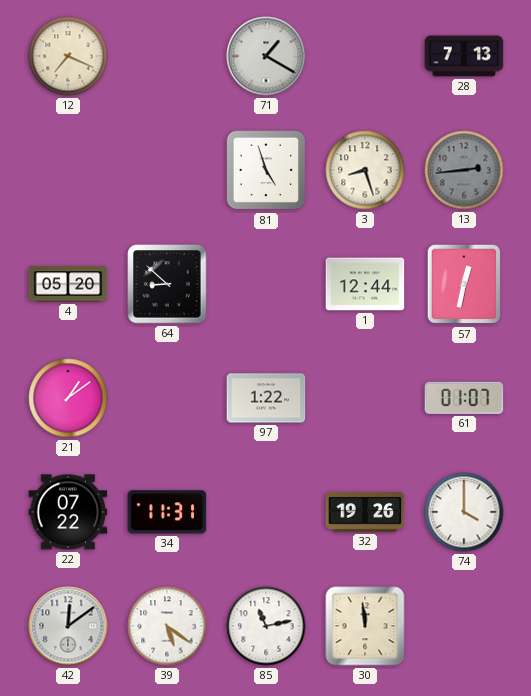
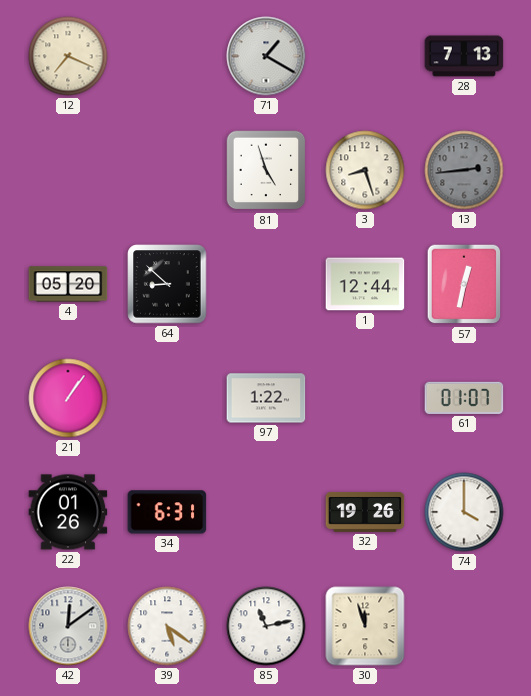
21: 1:09 -> 1:06
22: 07:22 -> 01:26
34: 11:31 -> 6:31
30: 11:59 -> 11:57
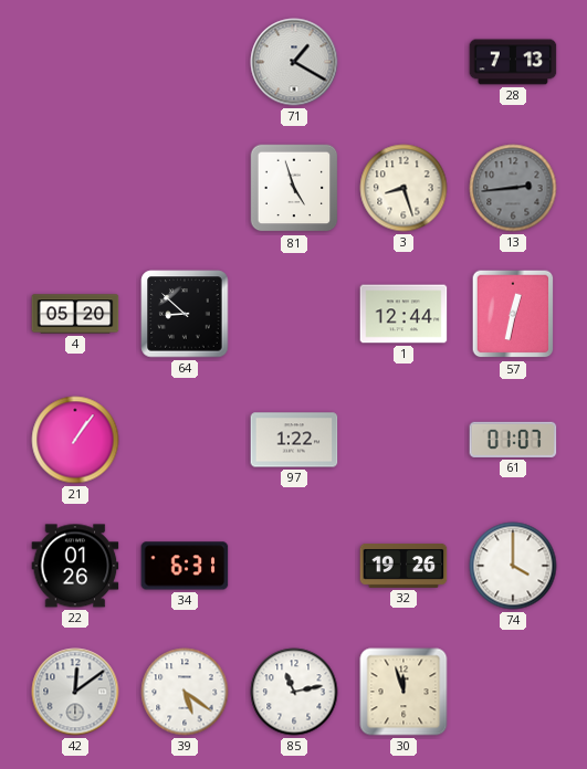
12: 7:19 -> none
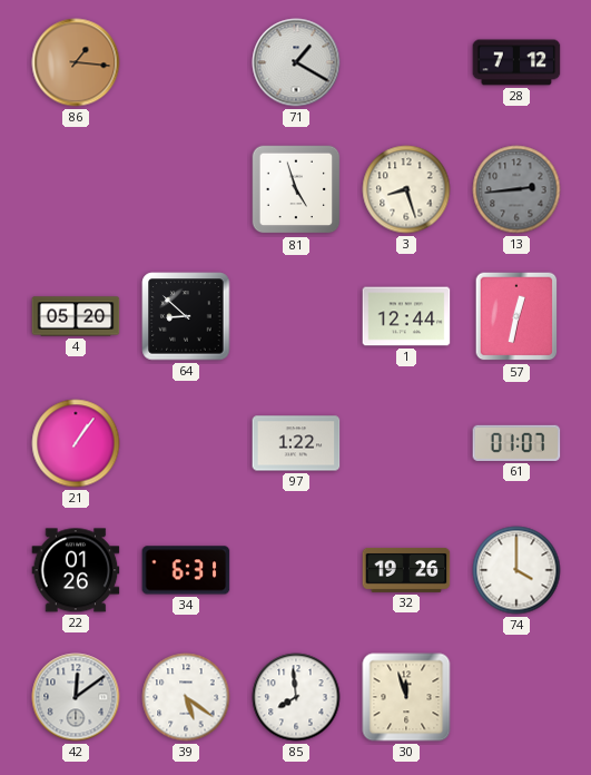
86: none -> 1:16
28: 7:13 -> 7:12
85: 11:13 -> 7:59
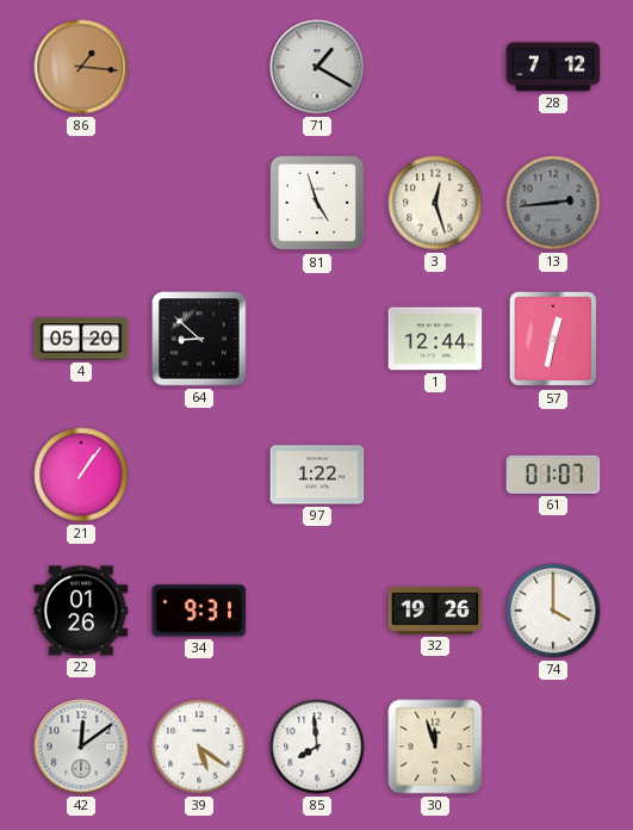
3: 8:27 -> 12:27
34: 6:31 -> 9:31
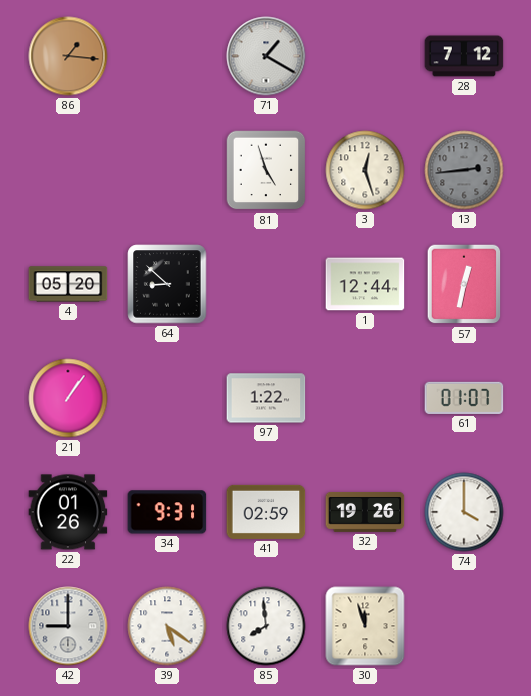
41: none -> 02:59
42: 12:09 -> 9:00
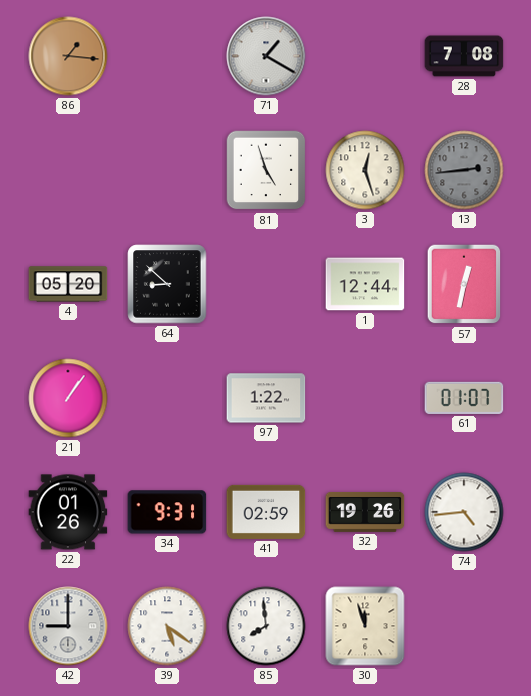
28: 7:12 -> 7:08
74: 4:00 -> 4:44
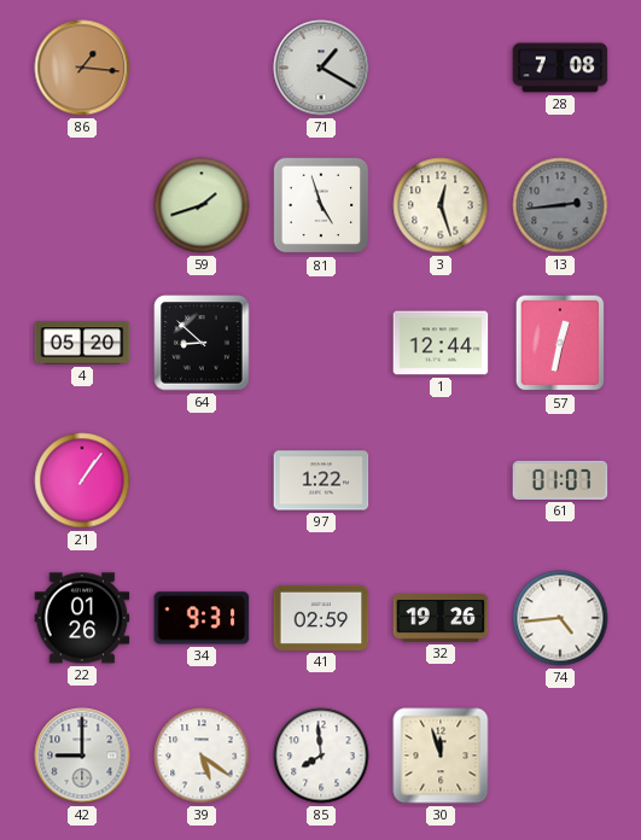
59: none -> 1:42
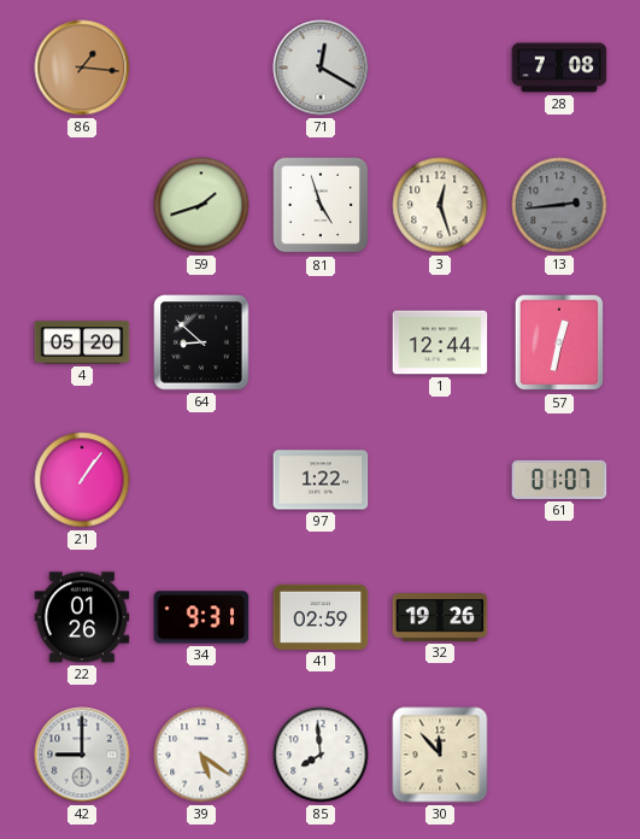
71: 1:20 -> 12:20
74: 4:44 -> none
30: 11:57 -> 11:53
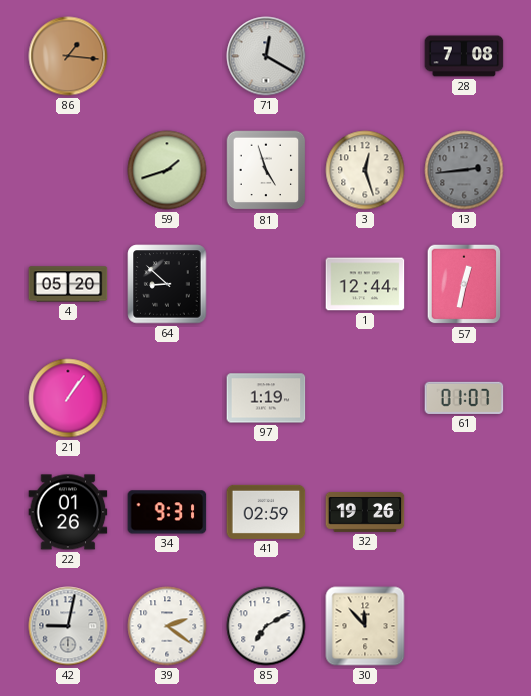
97: 1:22 -> 1:19
42: 9:00 -> 9:02
39: 5:21 -> 2:21
85: 7:59 -> 7:10
